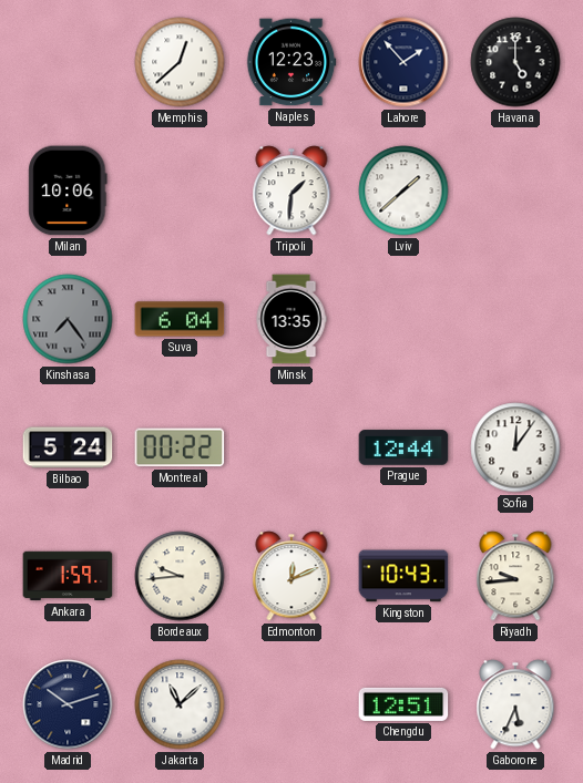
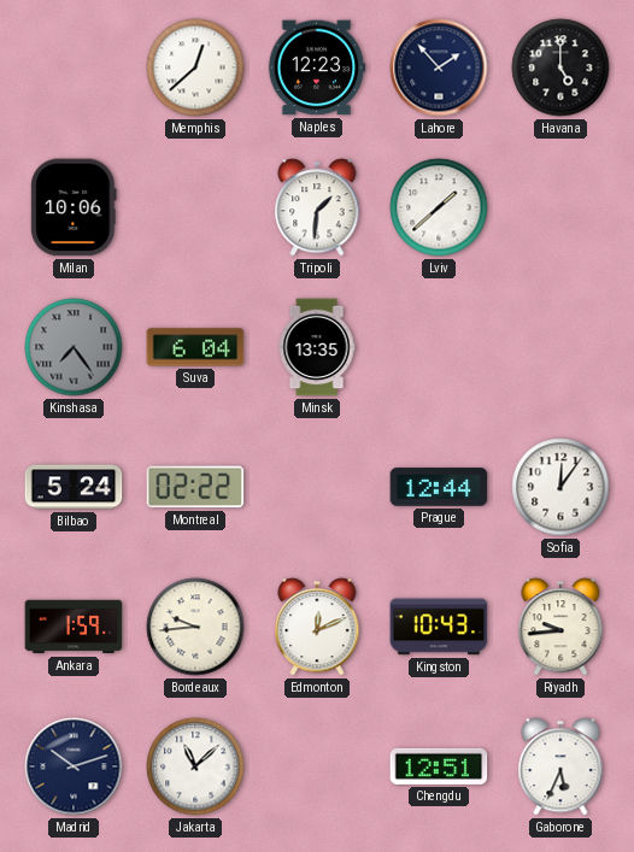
Montreal: 00:22 -> 02:22
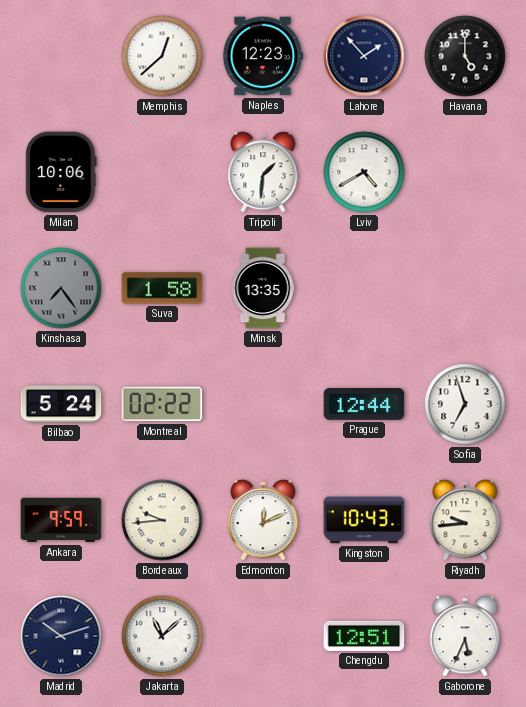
Lviv: 1:38 -> 4:40
Suva: 6:04 -> 1:58
Sofia: 12:06 -> 6:57
Ankara: 1:59 -> 9:59
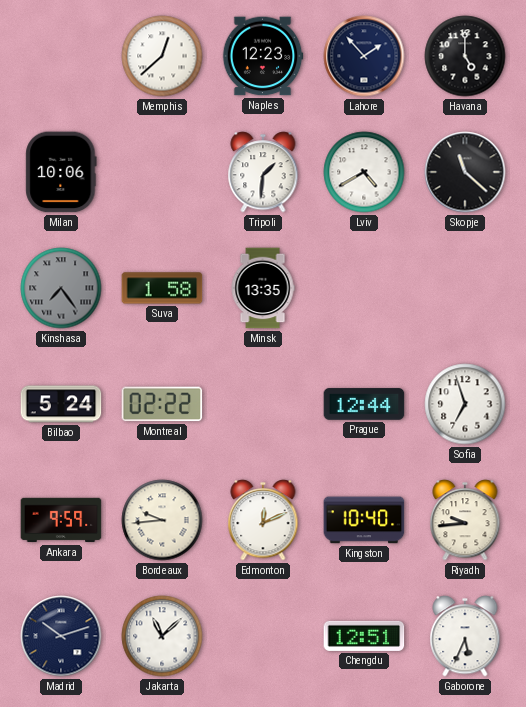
Skopje: none -> 11:22
Kingston: 10:43 -> 10:40
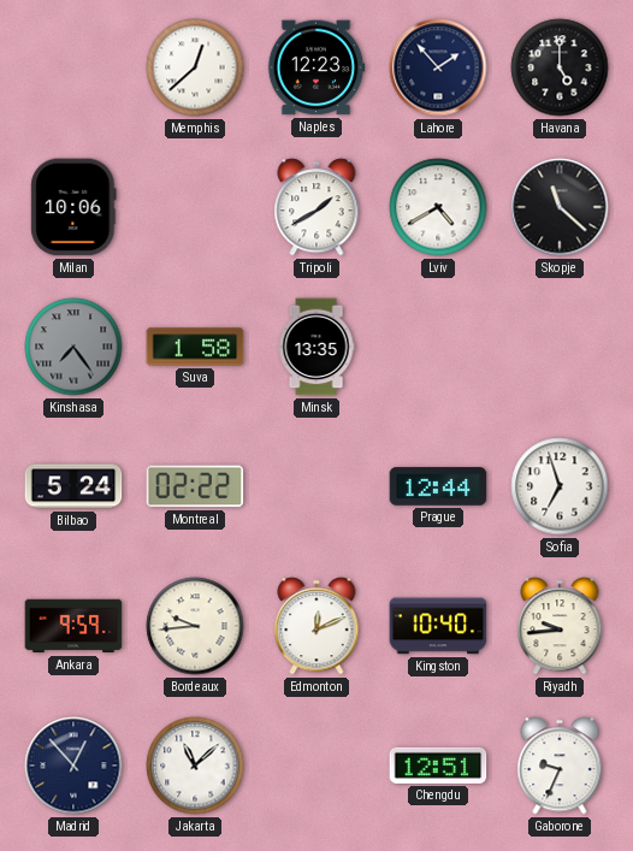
Tripoli: 1:31 -> 1:40
Madrid: 10:12 -> 12:53
Gaborone: 5:34 -> 9:34
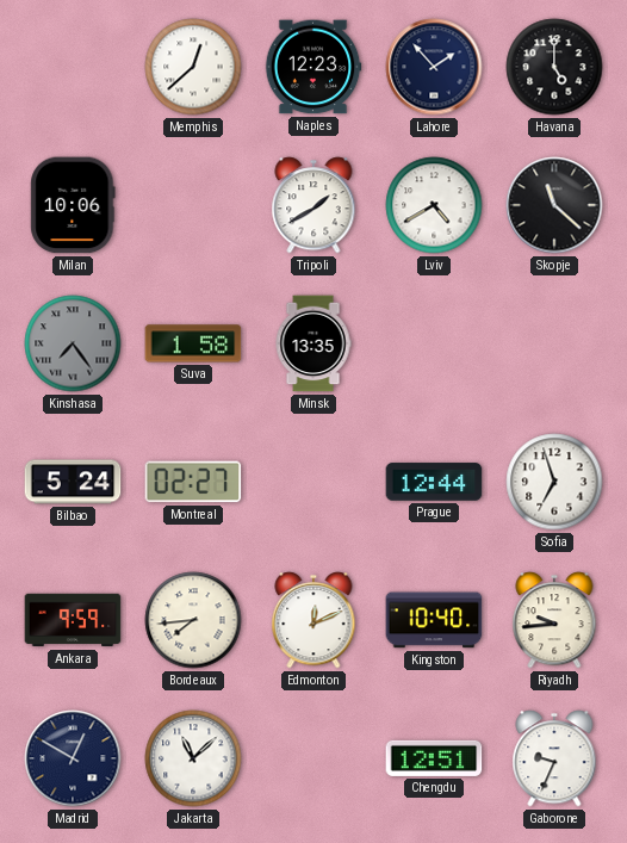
Montreal: 02:22 -> 02:27
Bordeaux: 9:44 -> 7:44
Madrid: 12:53 -> 12:50
